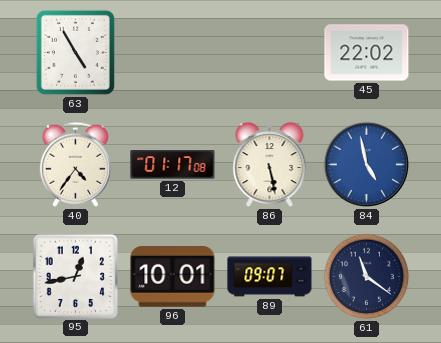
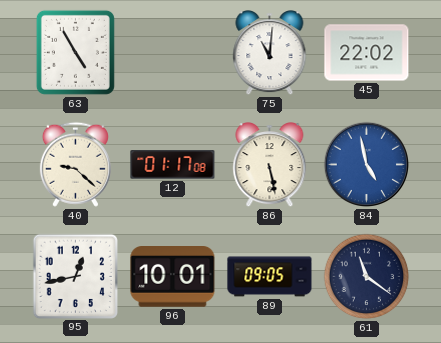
75: none -> 11:01
40: 4:36 -> 9:22
89: 09:07 -> 09:05
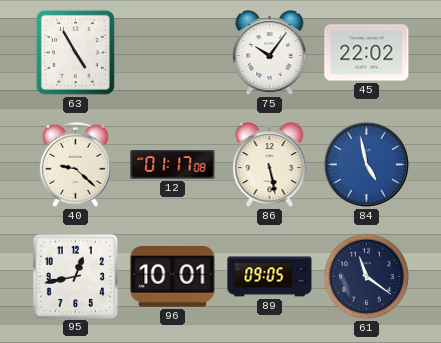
75: 11:01 -> 10:06
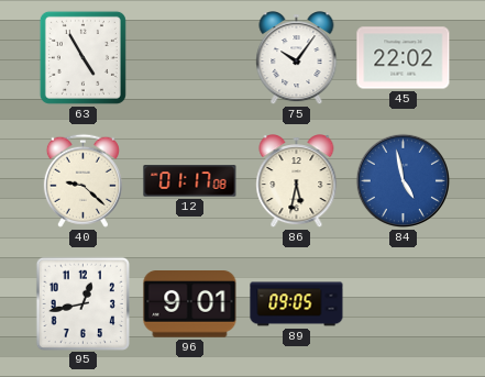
86: 5:28 -> 5:32
96: 10:01 -> 9:01
61: 11:21 -> none
